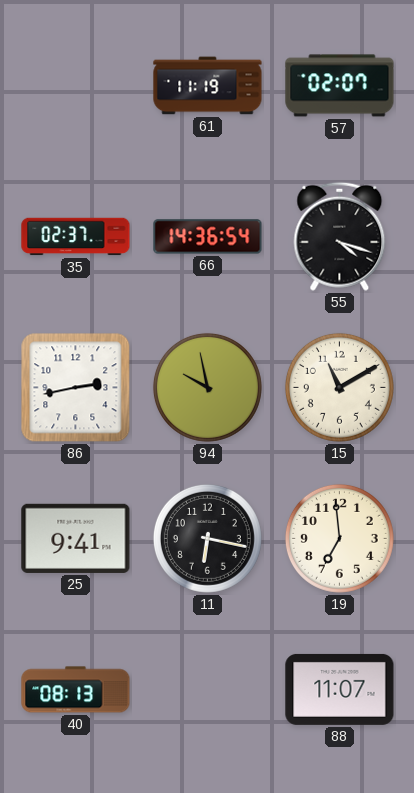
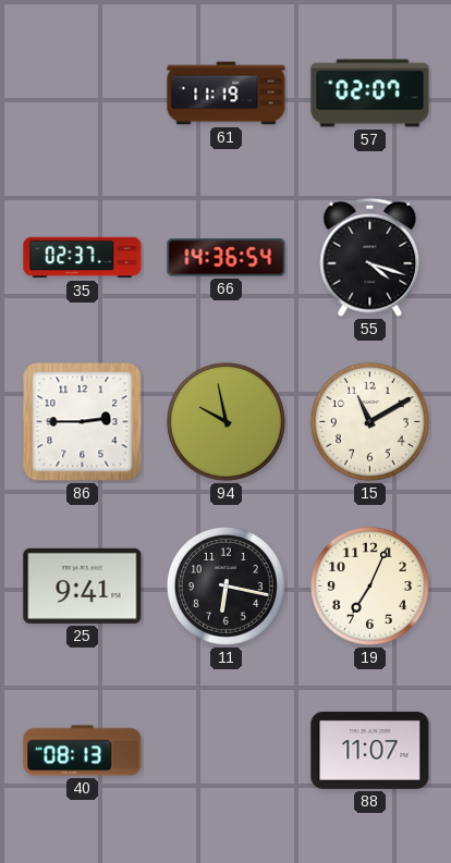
86: 2:43 -> 2:45
19: 6:59 -> 7:04
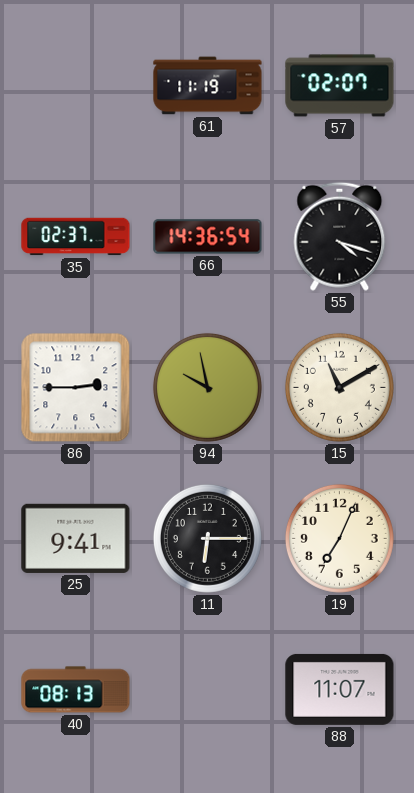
11: 6:17 -> 6:15
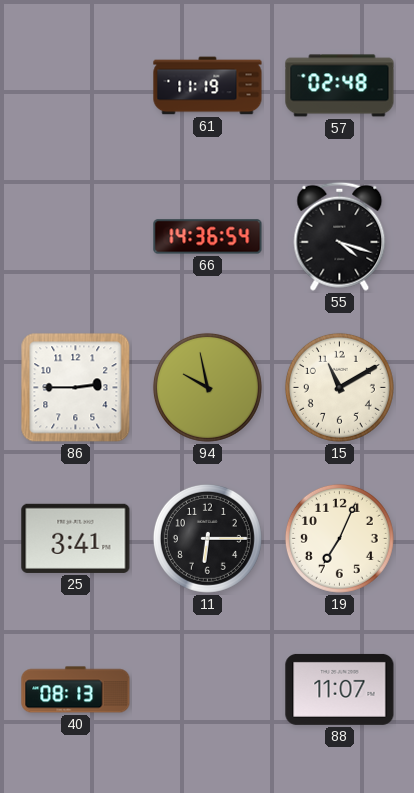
57: 02:07 -> 02:48
35: 02:37 -> none
25: 9:41 -> 3:41
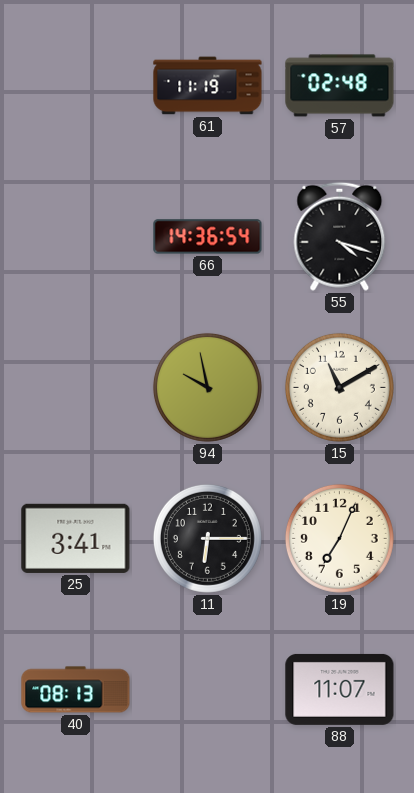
86: 2:45 -> none
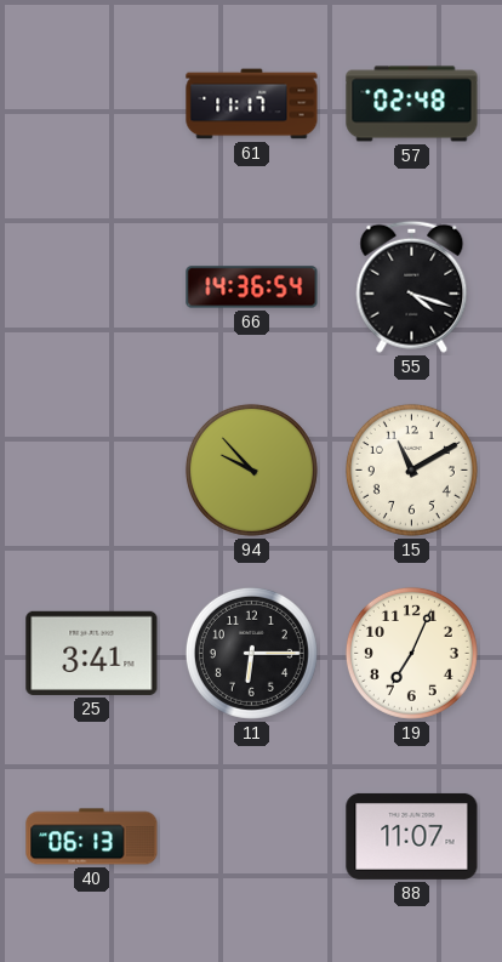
61: 11:19 -> 11:17
94: 9:58 -> 9:53
40: 08:13 -> 06:13
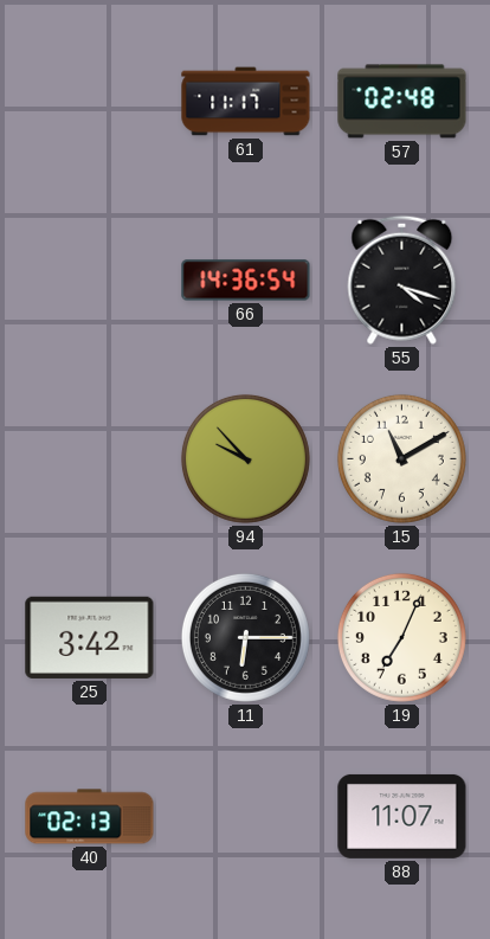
25: 3:41 -> 3:42
40: 06:13 -> 02:13
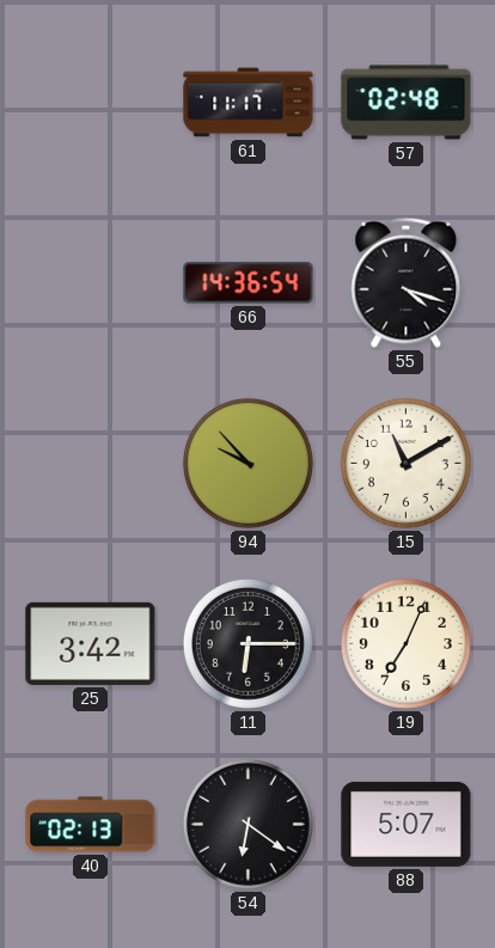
54: none -> 6:21
88: 11:07 -> 5:07
